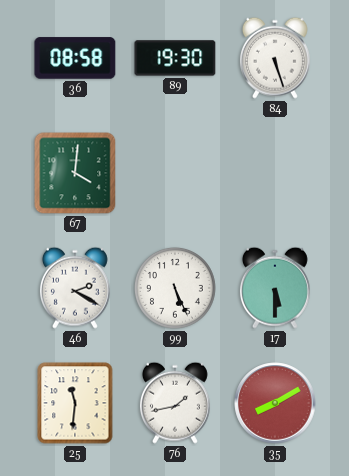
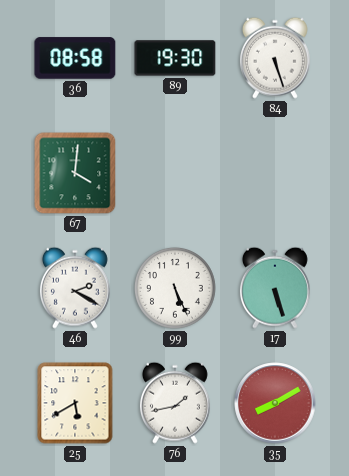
17: 5:30 -> 5:27
25: 11:31 -> 5:40
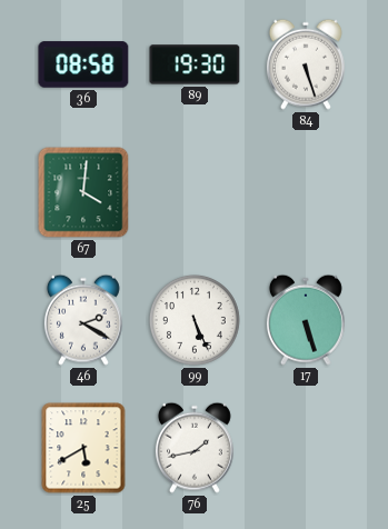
35: 8:10 -> none
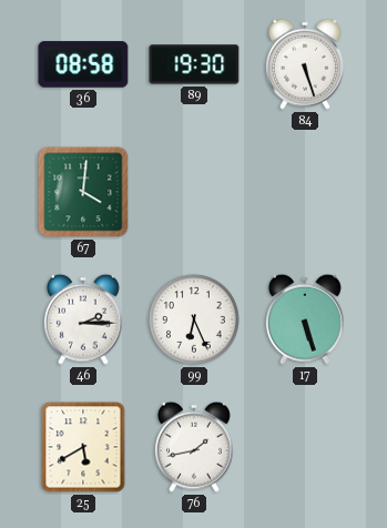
46: 2:20 -> 2:15
99: 5:26 -> 6:26
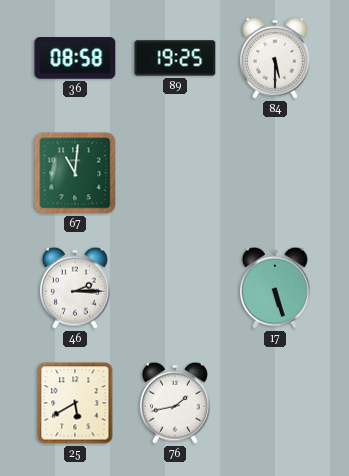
89: 19:30 -> 19:25
84: 5:27 -> 5:30
67: 4:01 -> 11:01
99: 6:26 -> none
